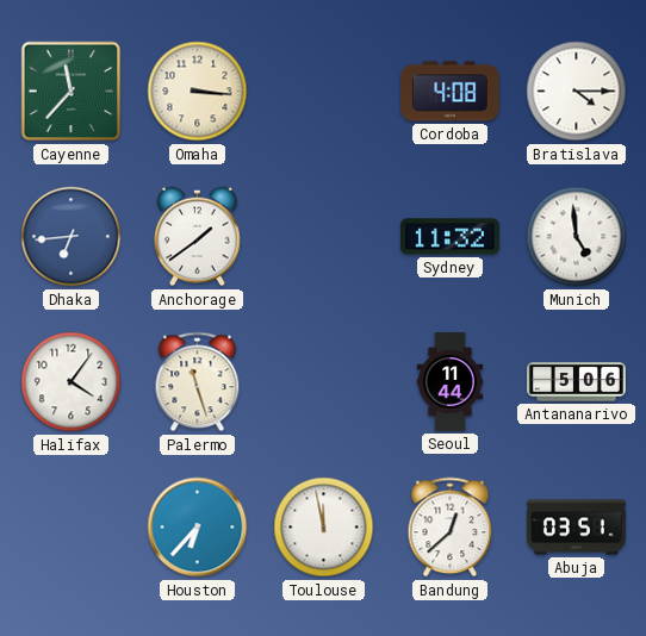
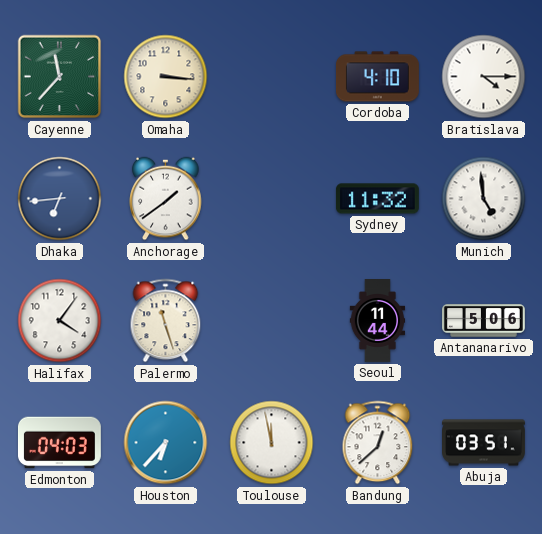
Cordoba: 4:08 -> 4:10
Edmonton: none -> 04:03
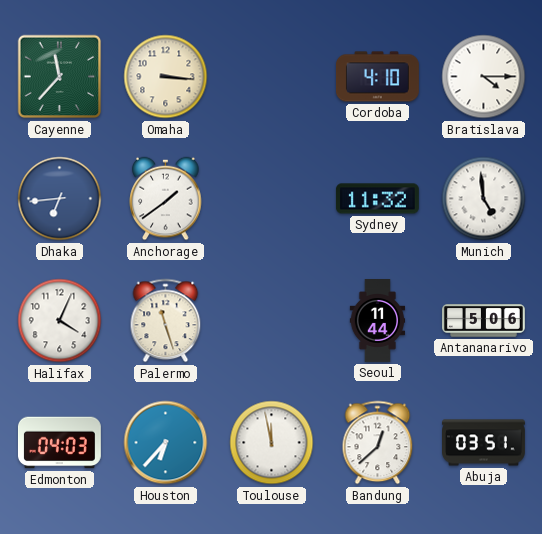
Halifax: 4:06 -> 4:04
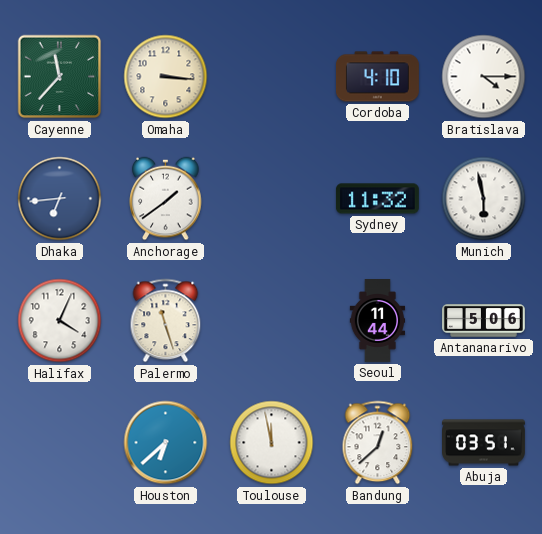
Munich: 4:59 -> 5:58
Edmonton: 04:03 -> none
Houston: 6:37 -> 6:38
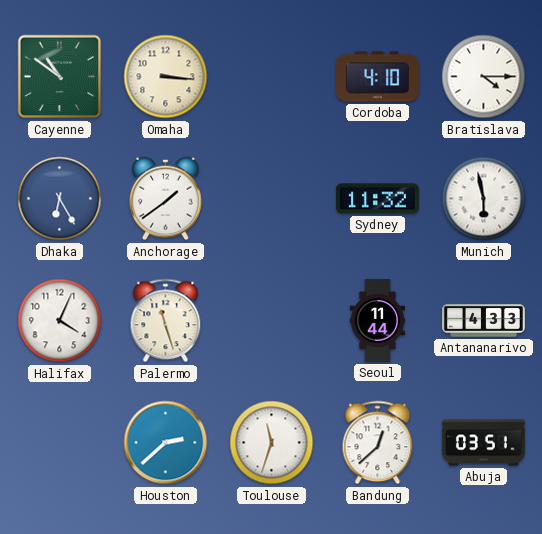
Cayenne: 11:37 -> 10:51
Dhaka: 6:44 -> 6:25
Antananarivo: 5:06 -> 4:33
Houston: 6:38 -> 2:38
Toulouse: 11:58 -> 11:33
